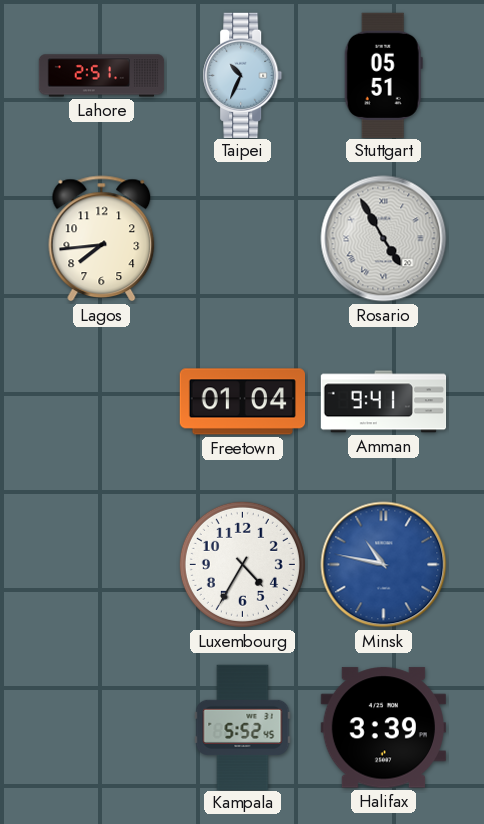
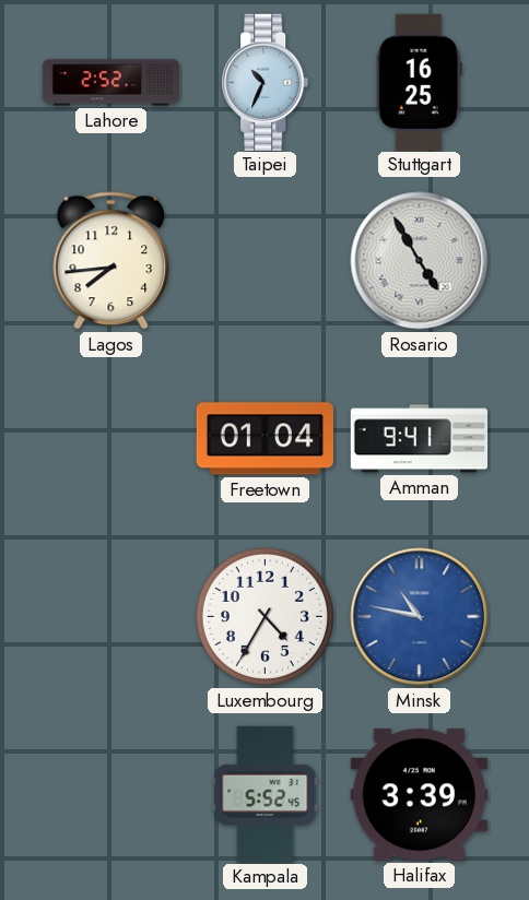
Lahore: 2:51 -> 2:52
Stuttgart: 05:51 -> 16:25
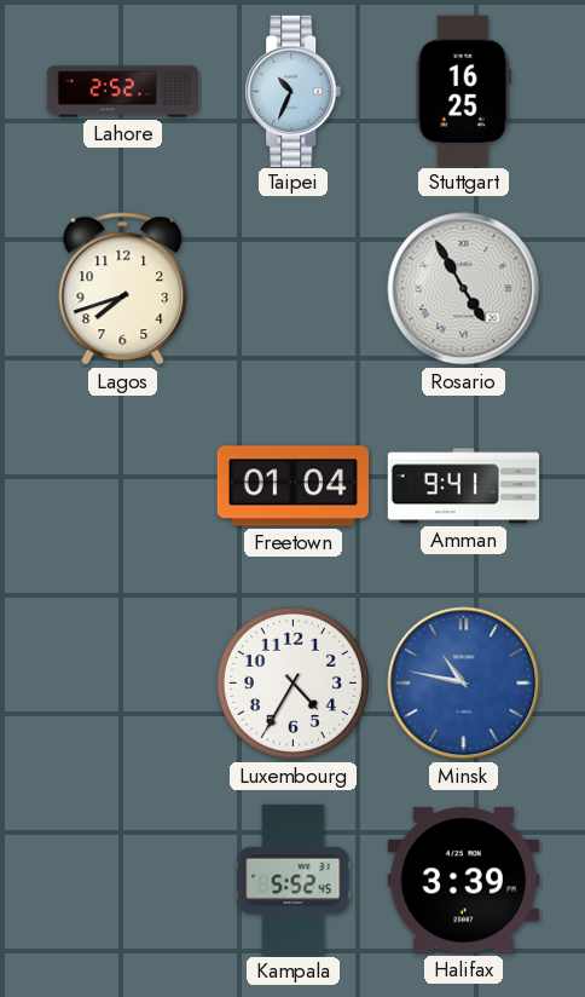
Lagos: 7:44 -> 7:42
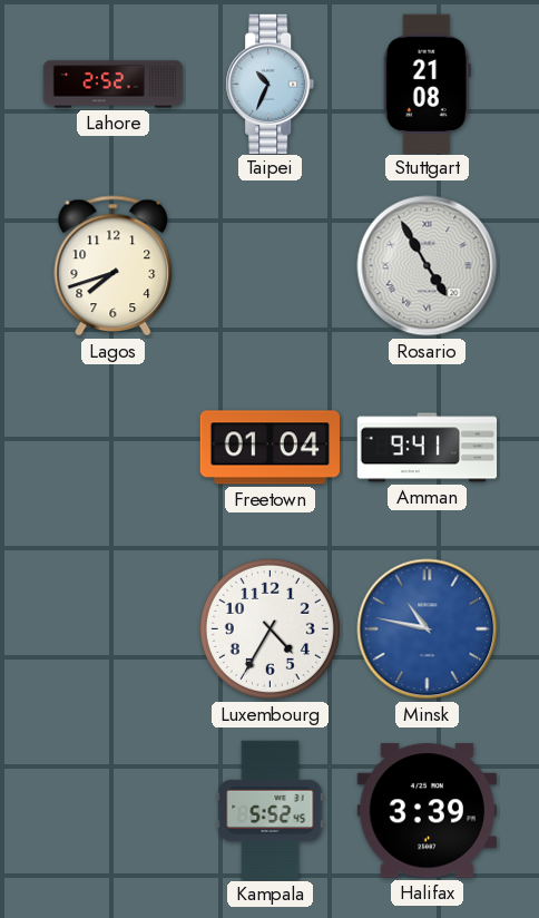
Stuttgart: 16:25 -> 21:08
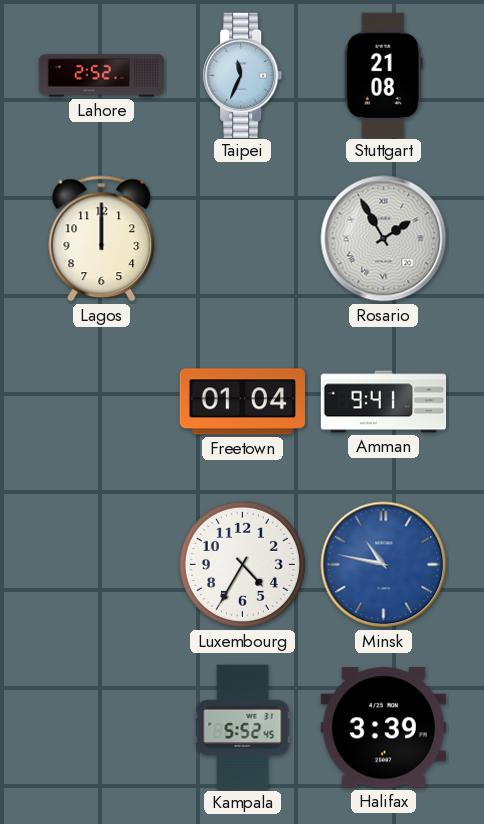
Taipei: 10:34 -> 11:34
Lagos: 7:42 -> 12:00
Rosario: 4:55 -> 1:55
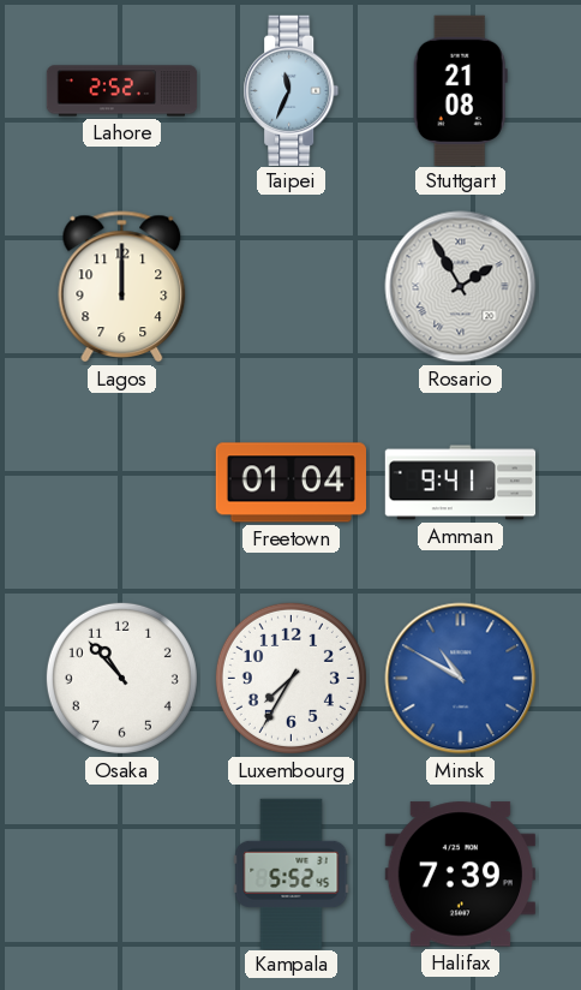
Osaka: none -> 10:53
Luxembourg: 4:35 -> 7:35
Minsk: 10:47 -> 10:50
Halifax: 3:39 -> 7:39
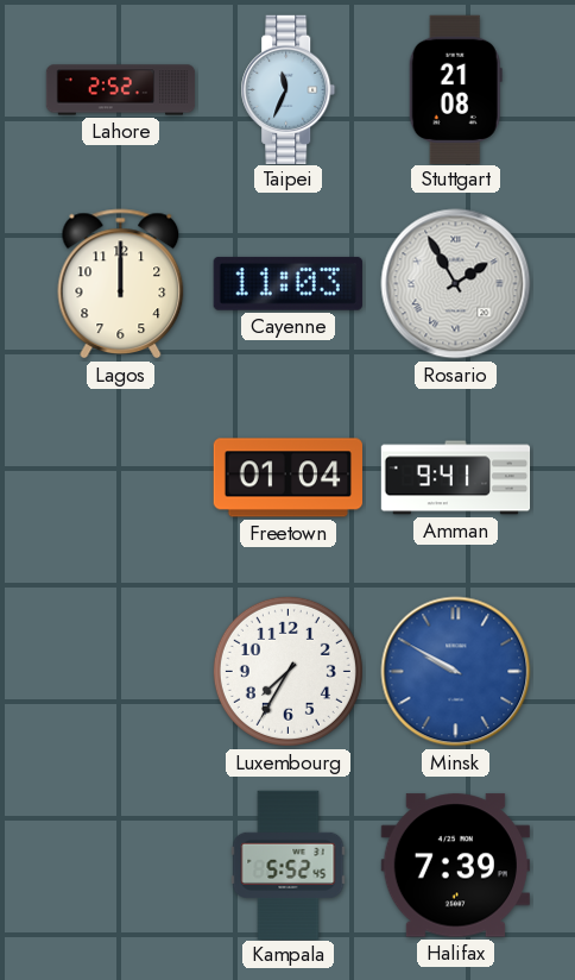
Cayenne: none -> 11:03
Osaka: 10:53 -> none
Minsk: 10:50 -> 9:50
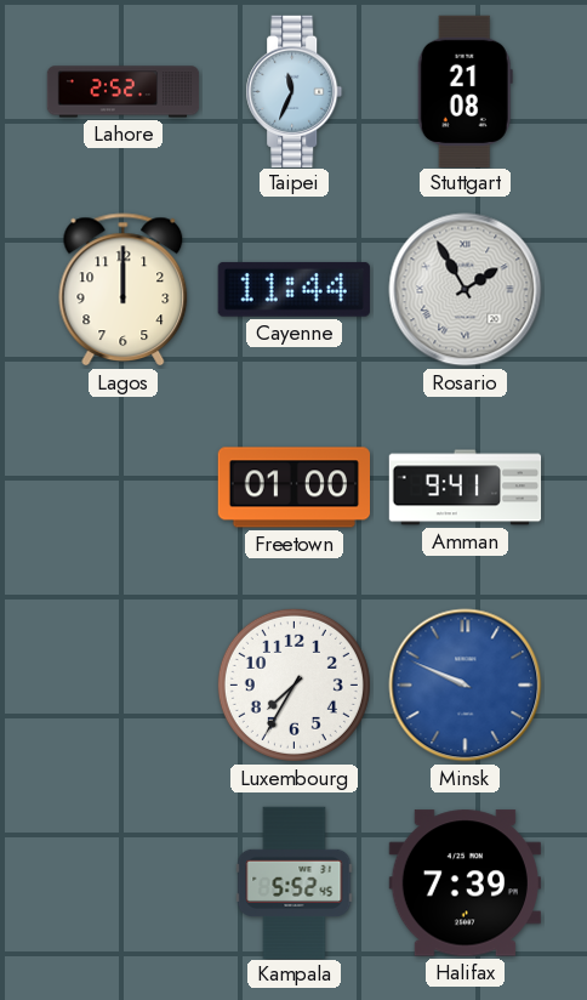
Cayenne: 11:03 -> 11:44
Freetown: 01:04 -> 01:00
Minsk: 9:50 -> 9:49
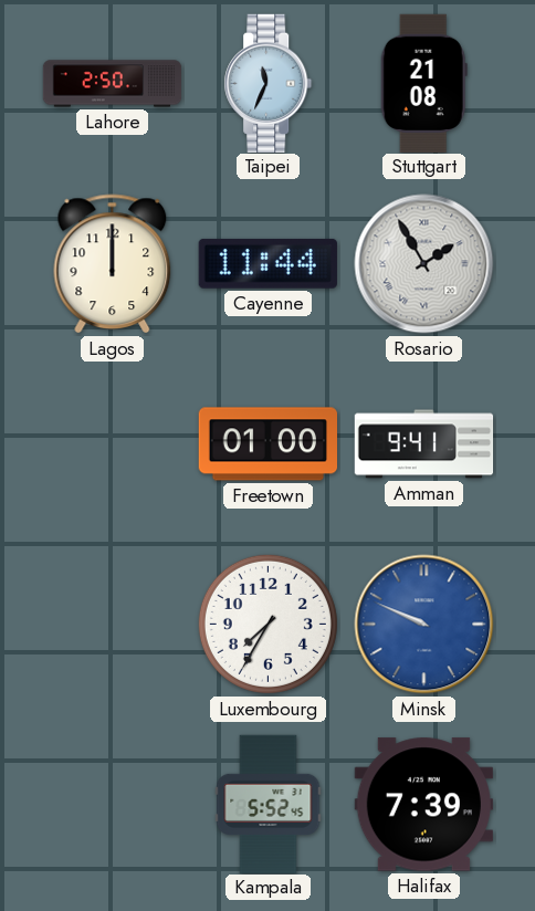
Lahore: 2:52 -> 2:50
